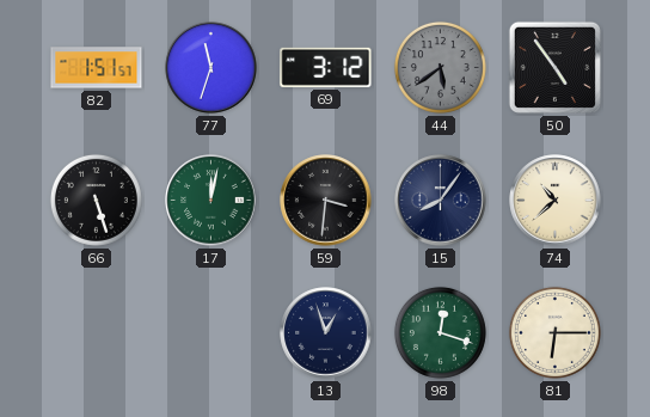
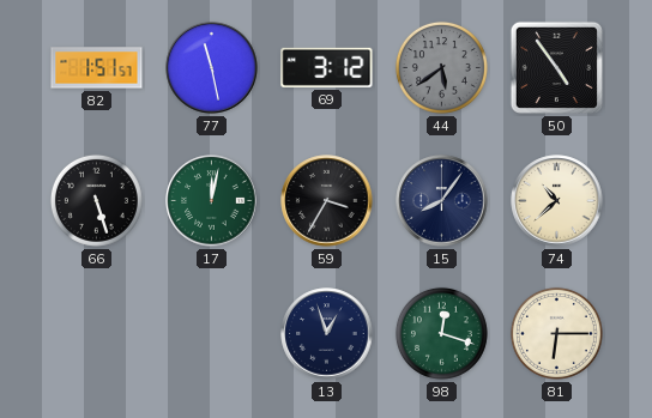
77: 11:33 -> 11:28
59: 3:31 -> 3:35
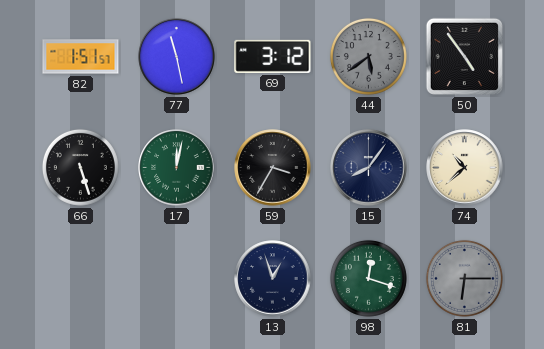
81 dial: cream -> grey
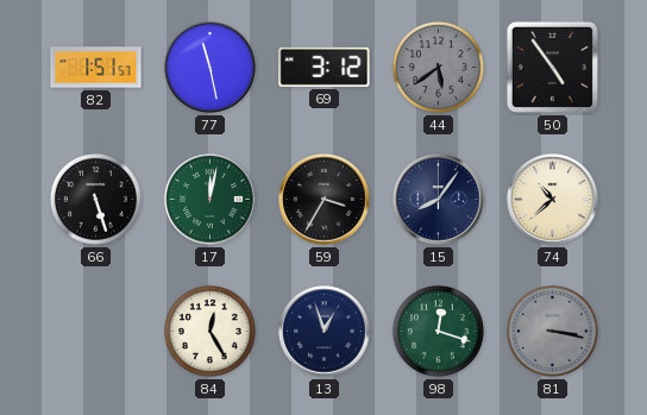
84: none -> 12:25
81: 6:15 -> 3:17
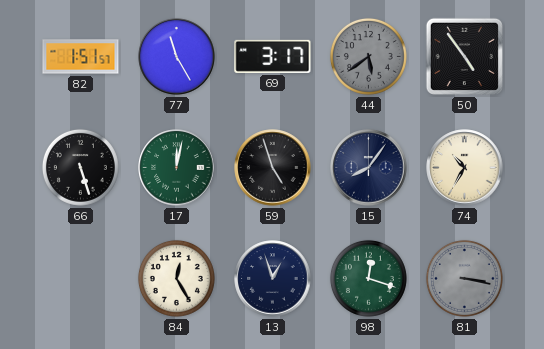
77: 11:28 -> 11:25
69: 3:12 -> 3:17
59: 3:35 -> 4:57
74: 10:38 -> 10:35
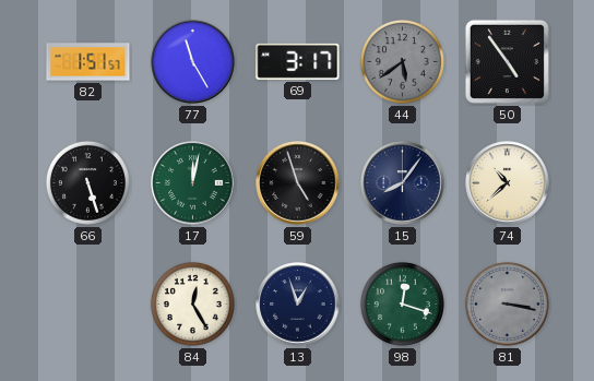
74: 10:35 -> 10:38
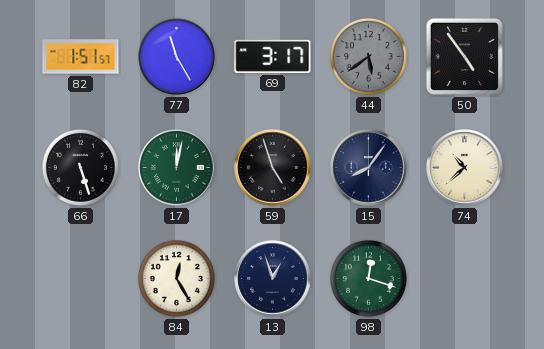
81: 3:17 -> none
